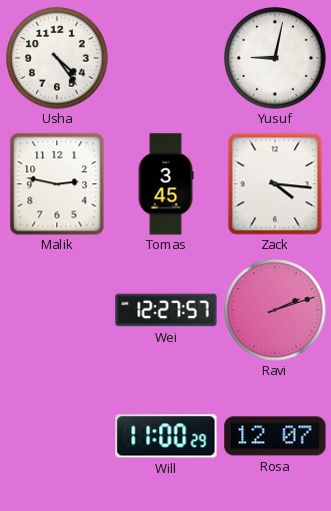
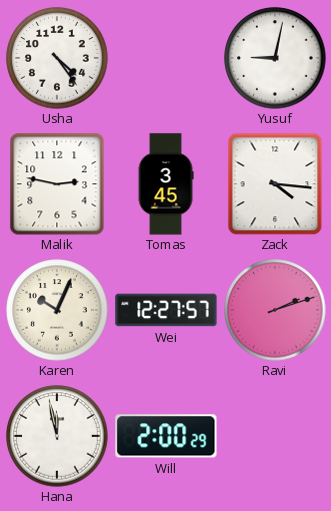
Karen: none -> 10:04
Hana: none -> 11:58
Will: 11:00 -> 2:00
Rosa: 12:07 -> none
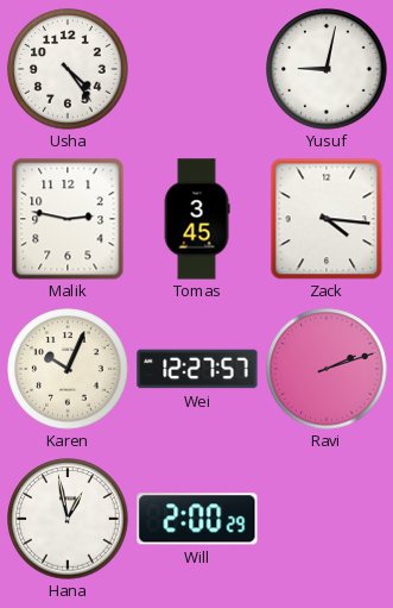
Hana: 11:58 -> 12:58
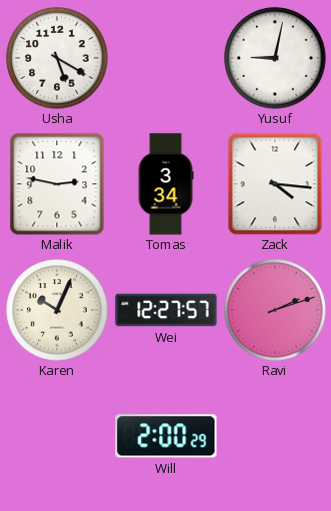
Usha: 4:24 -> 5:20
Tomas: 3:45 -> 3:34
Hana: 12:58 -> none
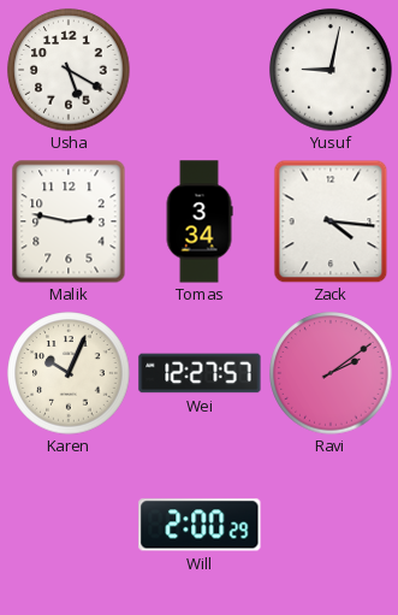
Ravi: 2:12 -> 2:09
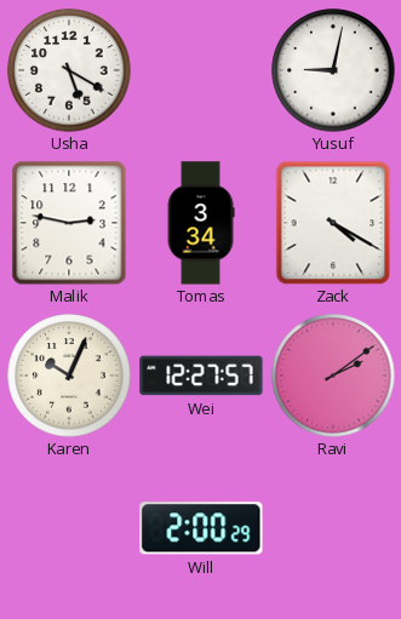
Zack: 4:16 -> 4:20
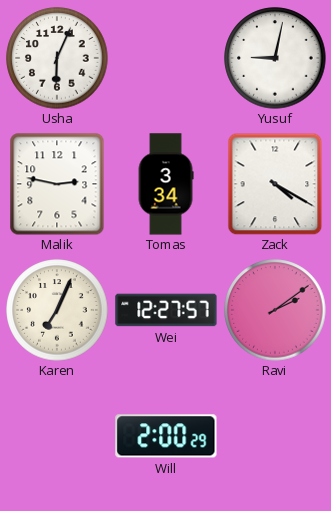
Usha: 5:20 -> 6:04
Karen: 10:04 -> 7:04
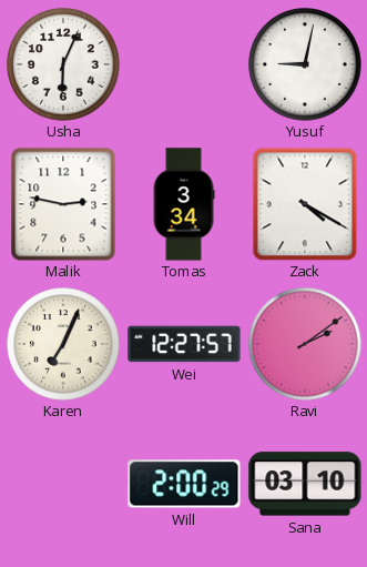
Sana: none -> 03:10
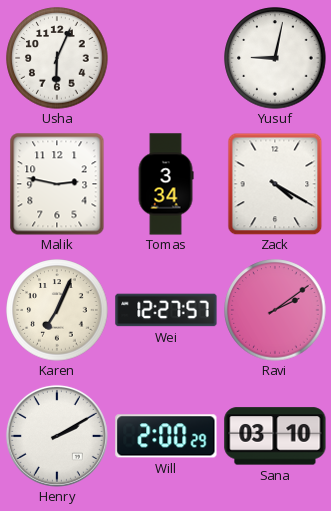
Henry: none -> 2:10
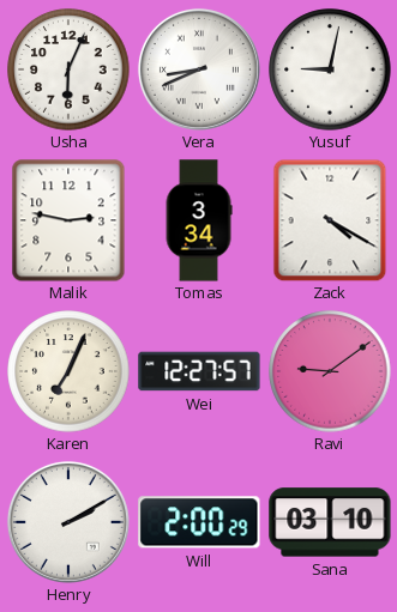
Vera: none -> 8:41
Ravi: 2:09 -> 9:09
